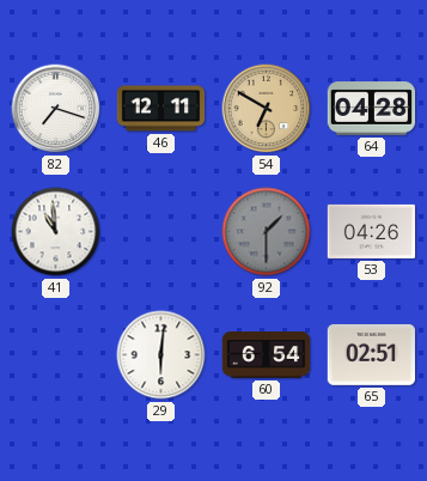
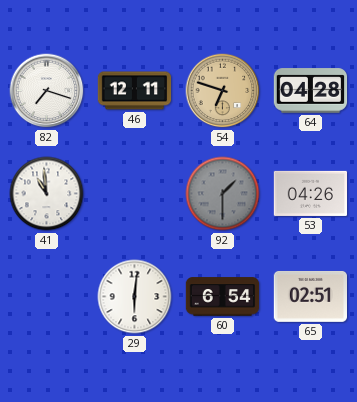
54: 6:50 -> 6:48
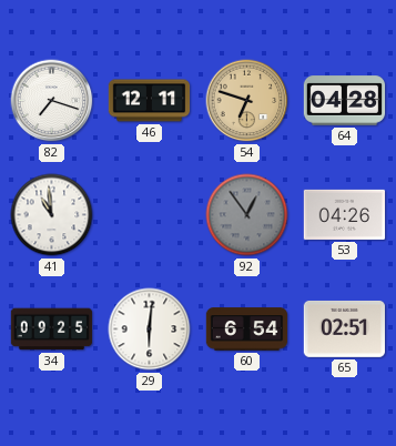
92: 1:30 -> 12:54
34: none -> 09:25
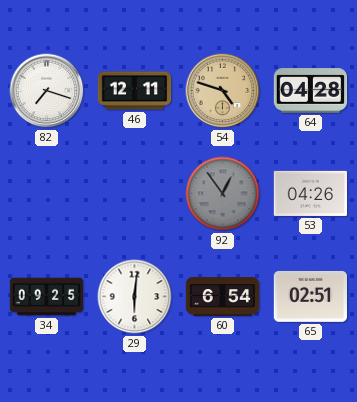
54: 6:48 -> 4:48
41: 10:59 -> none
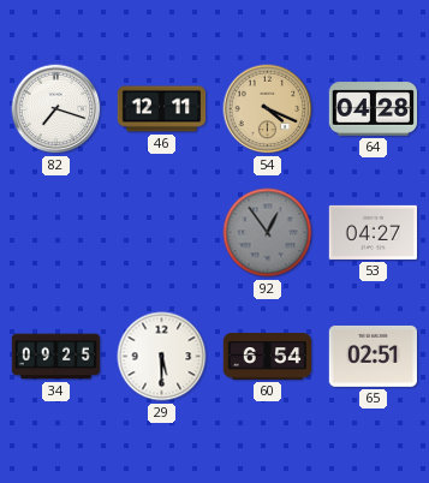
54: 4:48 -> 4:19
53: 04:26 -> 04:27
29: 6:01 -> 5:30
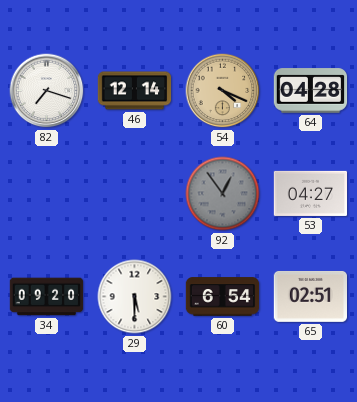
46: 12:11 -> 12:14
34: 09:25 -> 09:20
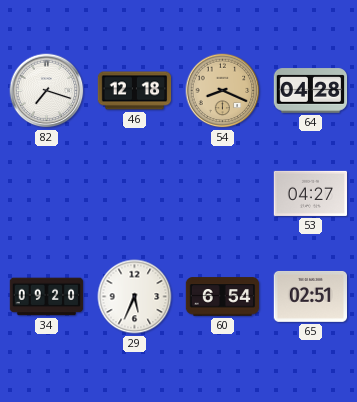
46: 12:14 -> 12:18
54: 4:19 -> 8:19
92: 12:54 -> none
29: 5:30 -> 5:34
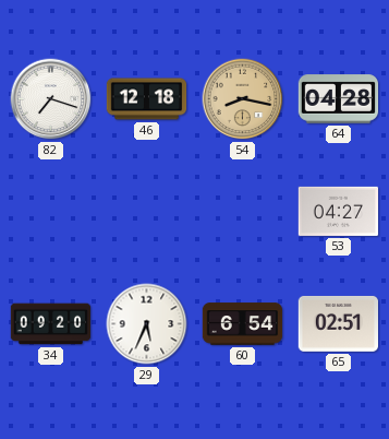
54: 8:19 -> 8:17
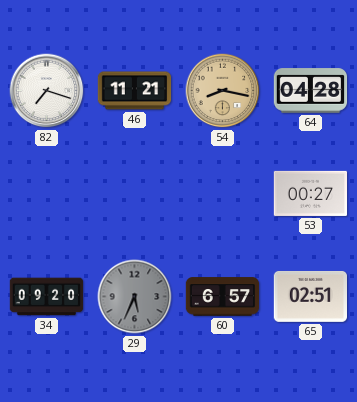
46: 12:18 -> 11:21
53: 04:27 -> 00:27
29 dial: white -> grey
60: 6:54 -> 6:57
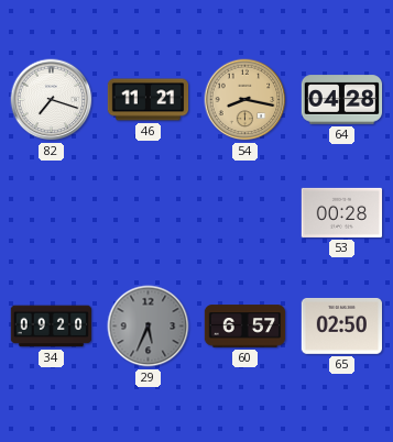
53: 00:27 -> 00:28
65: 02:51 -> 02:50
